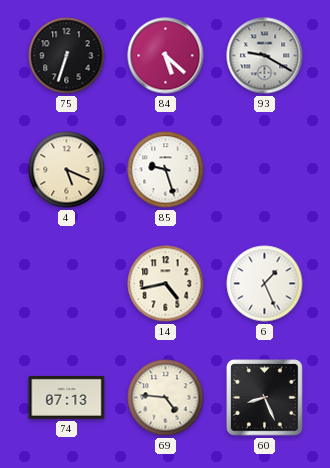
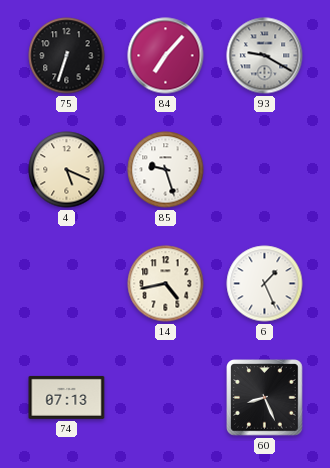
84: 5:22 -> 7:07
69: 4:46 -> none
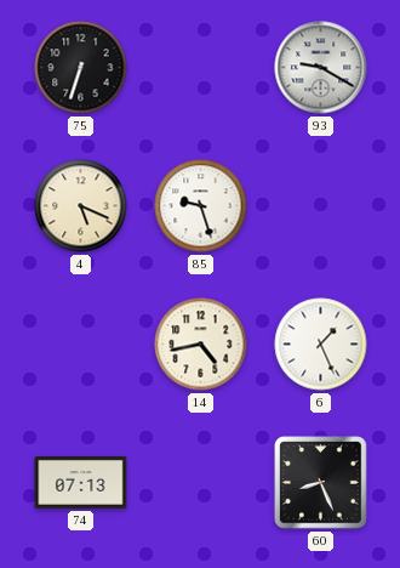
84: 7:07 -> none
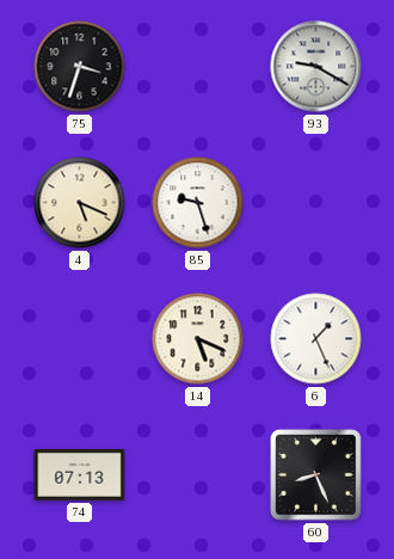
75: 6:33 -> 3:33
14: 4:43 -> 5:19
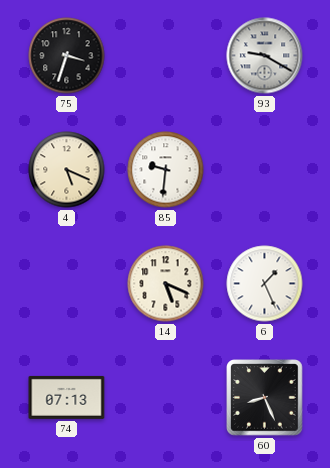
85: 9:27 -> 9:31
